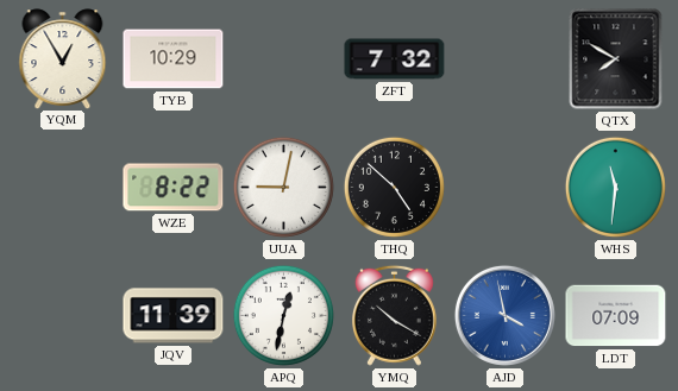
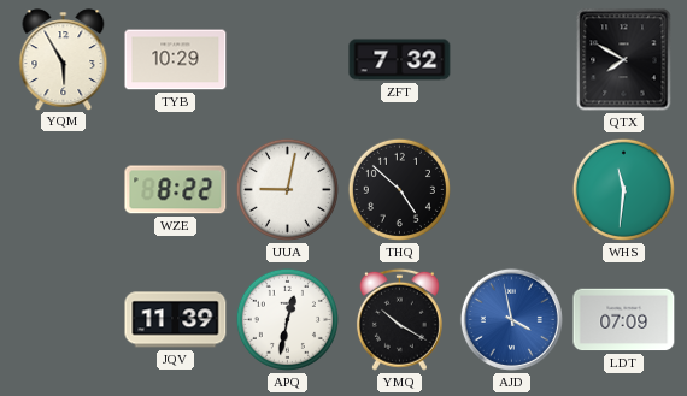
YQM: 12:55 -> 5:55
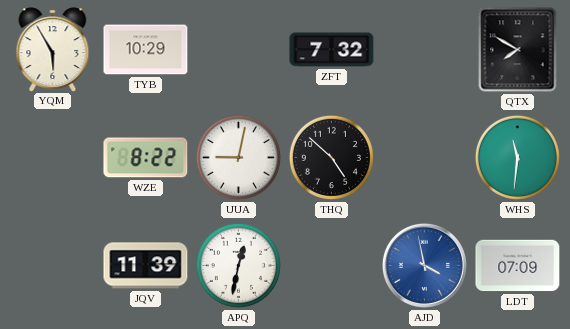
YMQ: 10:20 -> none
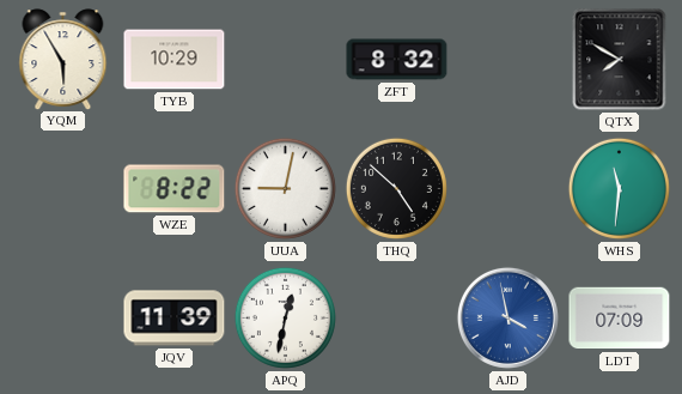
ZFT: 7:32 -> 8:32
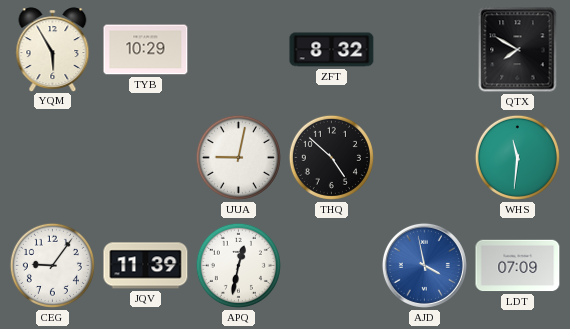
WZE: 8:22 -> none
CEG: none -> 9:06
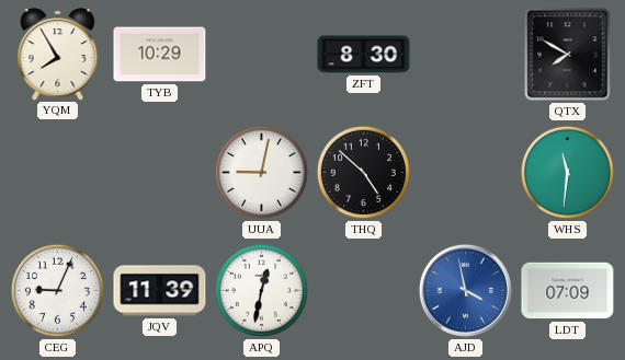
YQM: 5:55 -> 7:55
ZFT: 8:32 -> 8:30
CEG: 9:06 -> 9:04
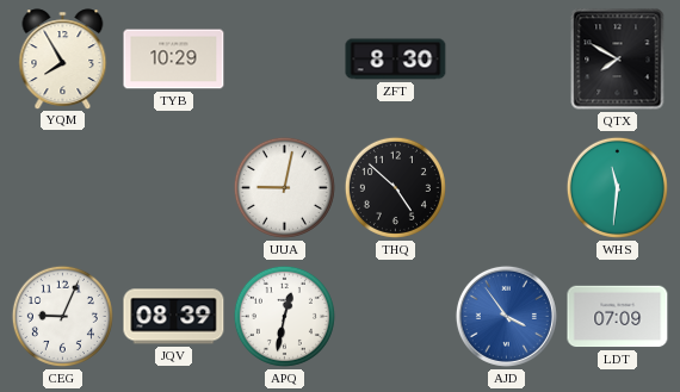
JQV: 11:39 -> 08:39
AJD: 3:58 -> 3:54
